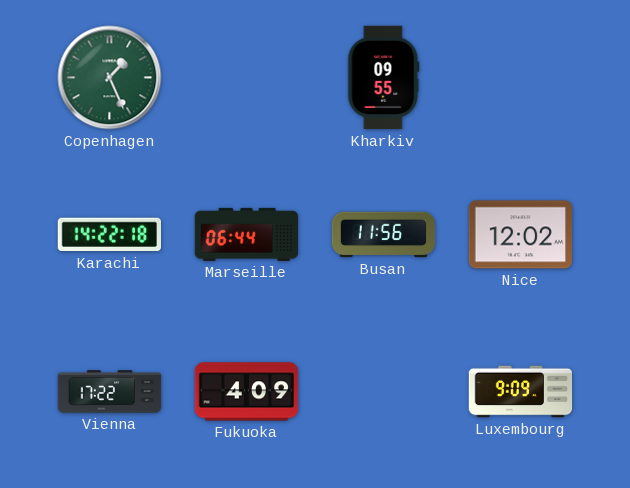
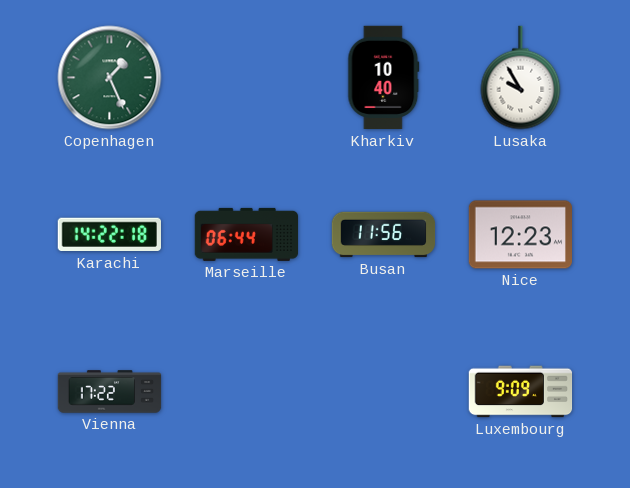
Kharkiv: 09:55 -> 10:40
Lusaka: none -> 9:55
Nice: 12:02 -> 12:23
Fukuoka: 4:09 -> none
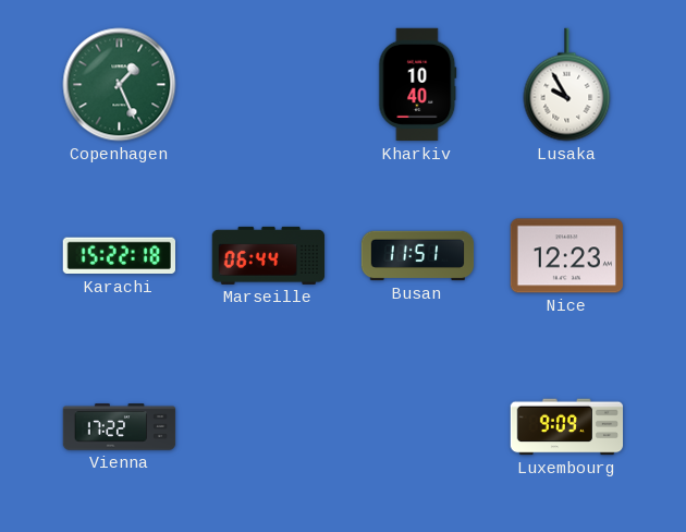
Karachi: 14:22 -> 15:22
Busan: 11:56 -> 11:51
